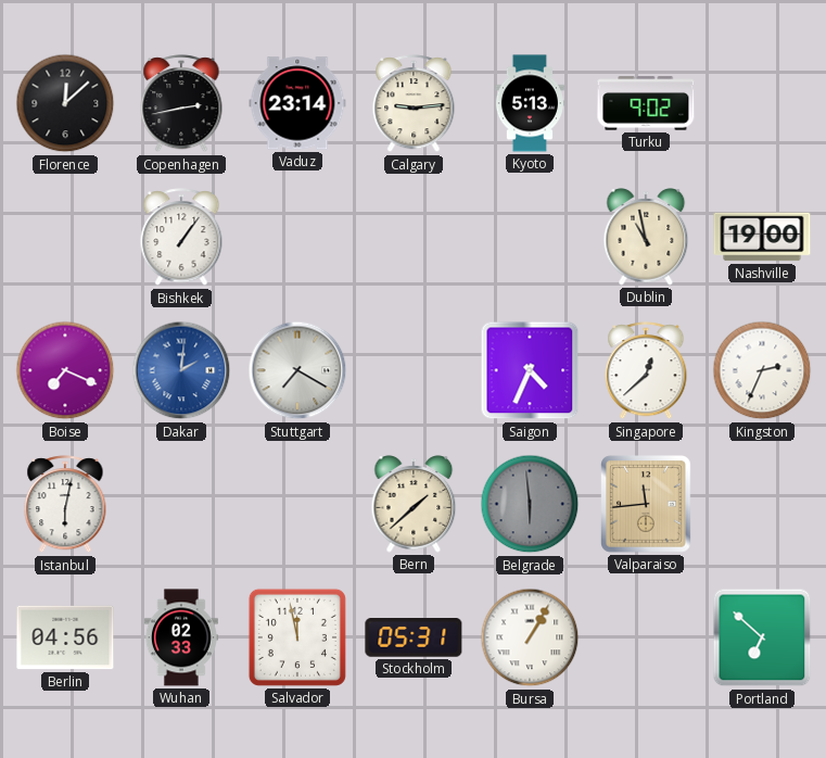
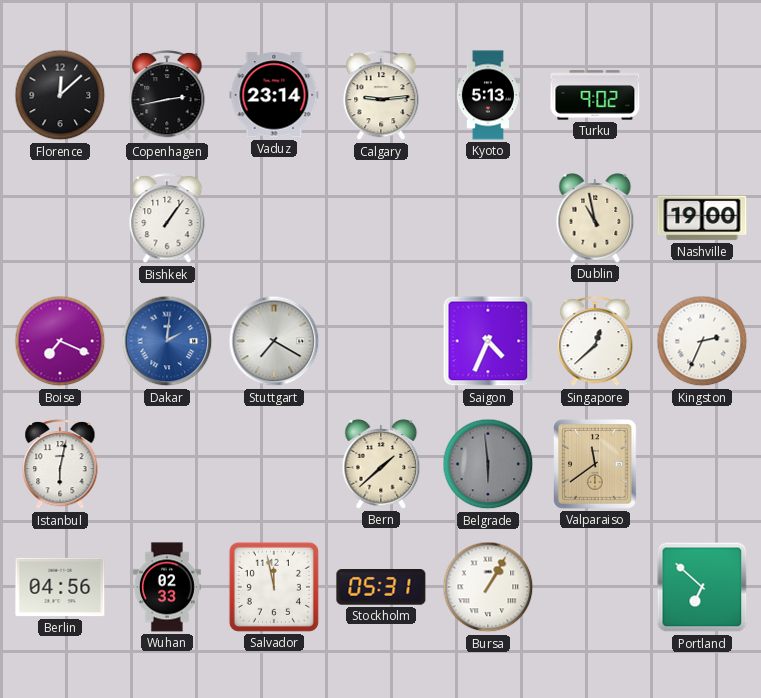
Valparaiso: 11:44 -> 11:39
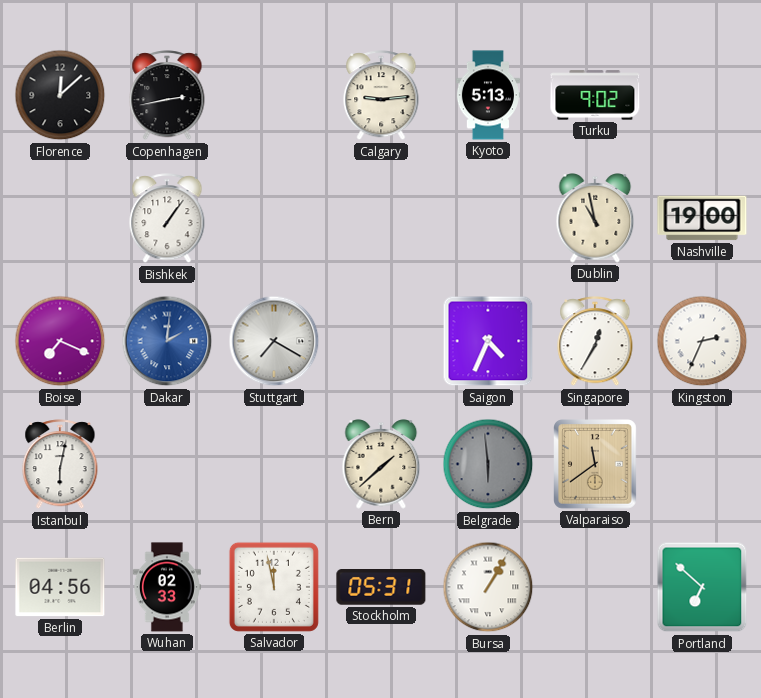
Vaduz: 23:14 -> none
Singapore: 12:38 -> 12:35
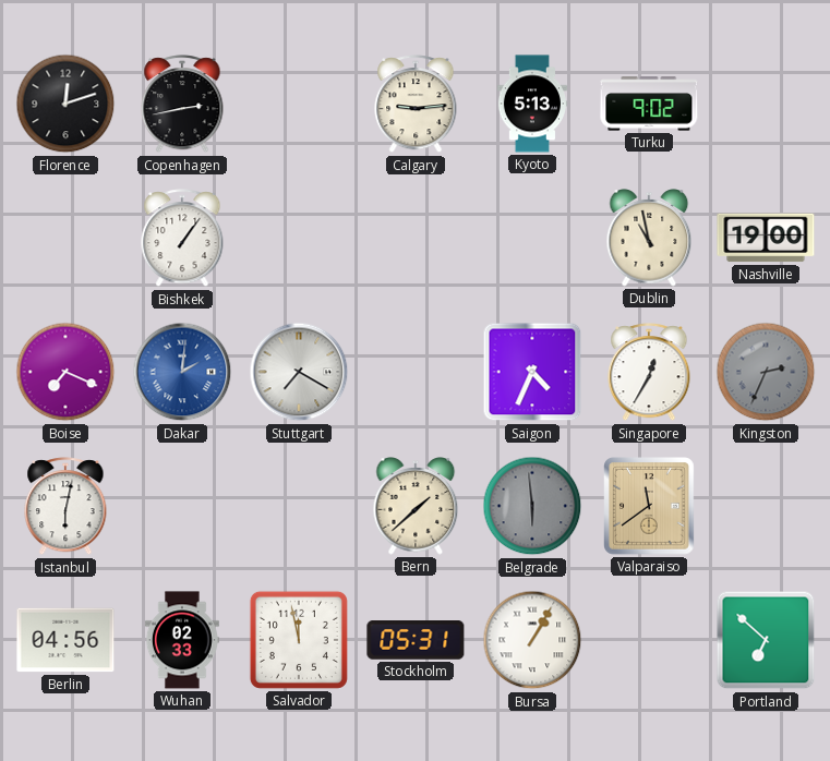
Florence: 12:08 -> 12:12
Kingston dial: white -> grey
